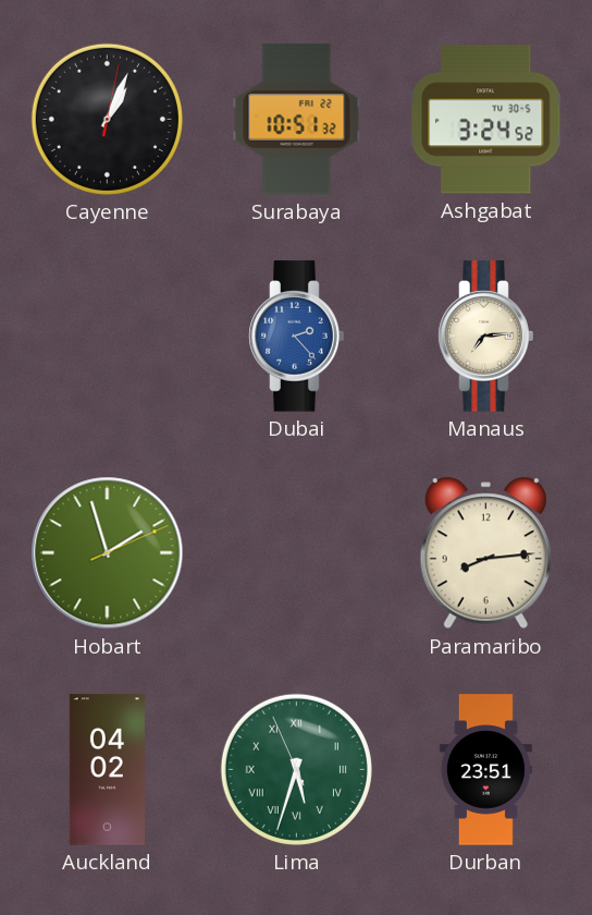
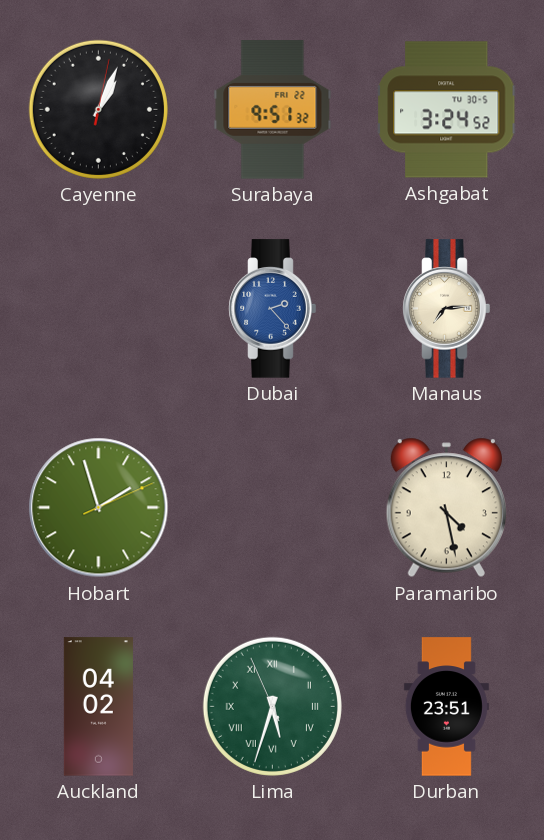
Surabaya: 10:51 -> 9:51
Paramaribo: 8:14 -> 4:28
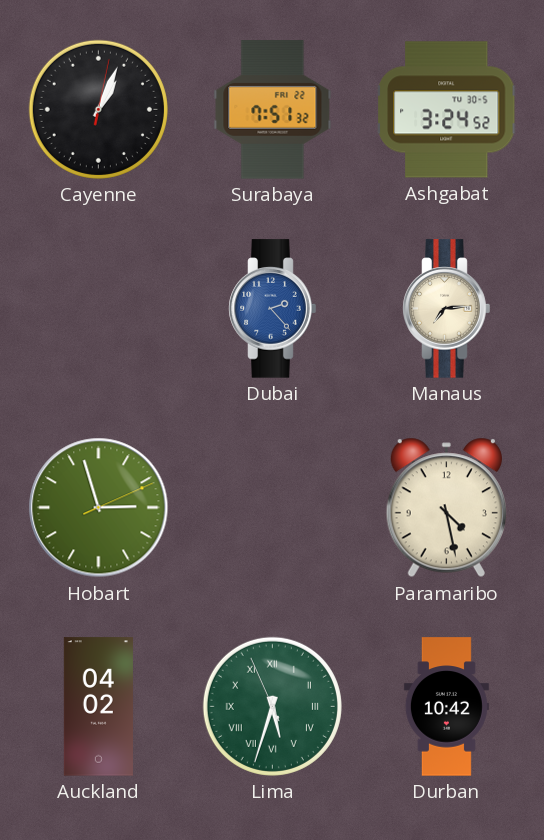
Surabaya: 9:51 -> 7:51
Hobart: 1:57 -> 2:57
Durban: 23:51 -> 10:42
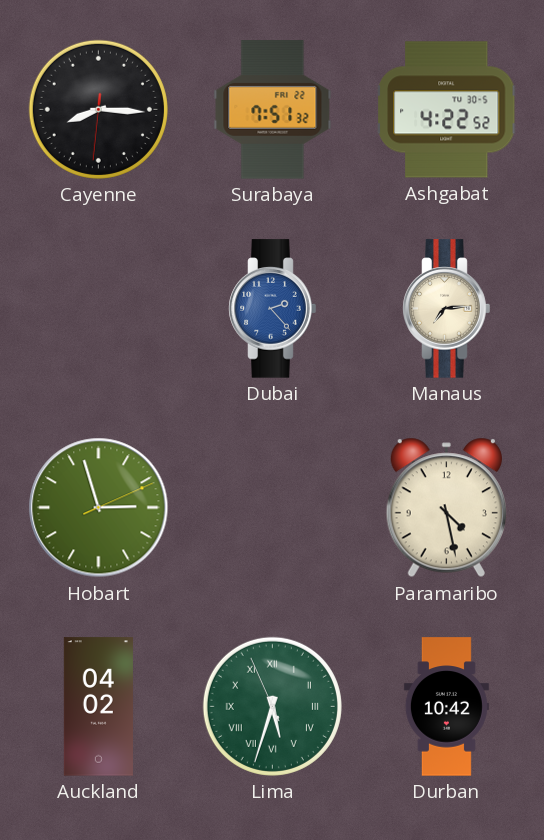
Cayenne: 1:04 -> 8:15
Ashgabat: 3:24 -> 4:22
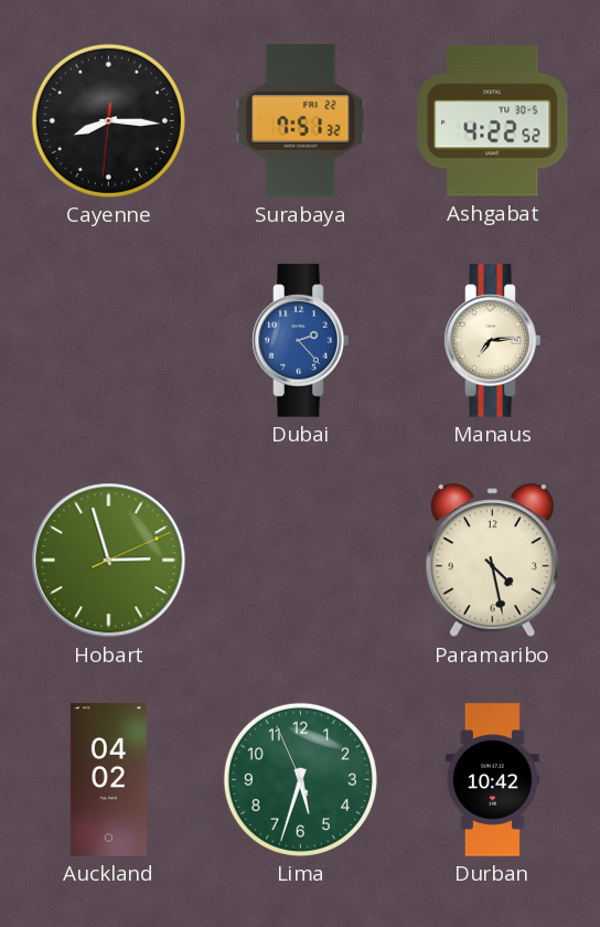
Lima numerals: Roman -> Arabic
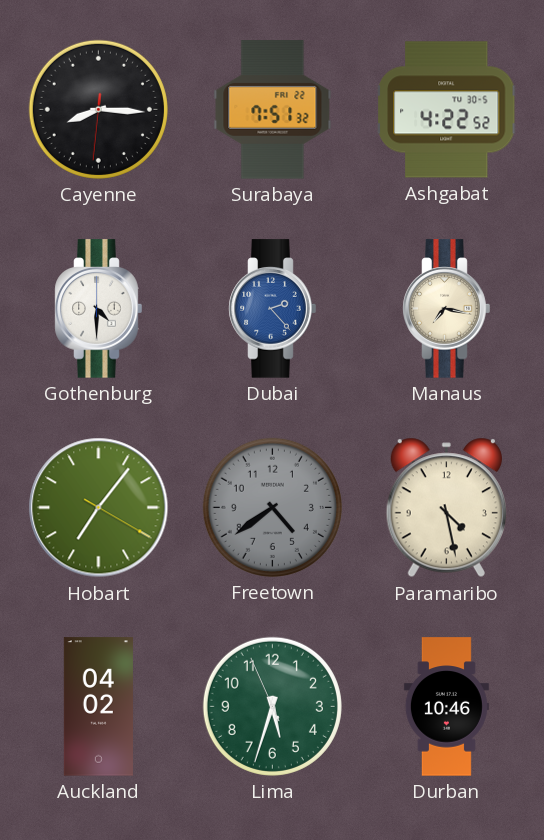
Gothenburg: none -> 4:30
Manaus: 7:14 -> 7:17
Hobart: 2:57 -> 7:06
Freetown: none -> 4:39
Durban: 10:42 -> 10:46
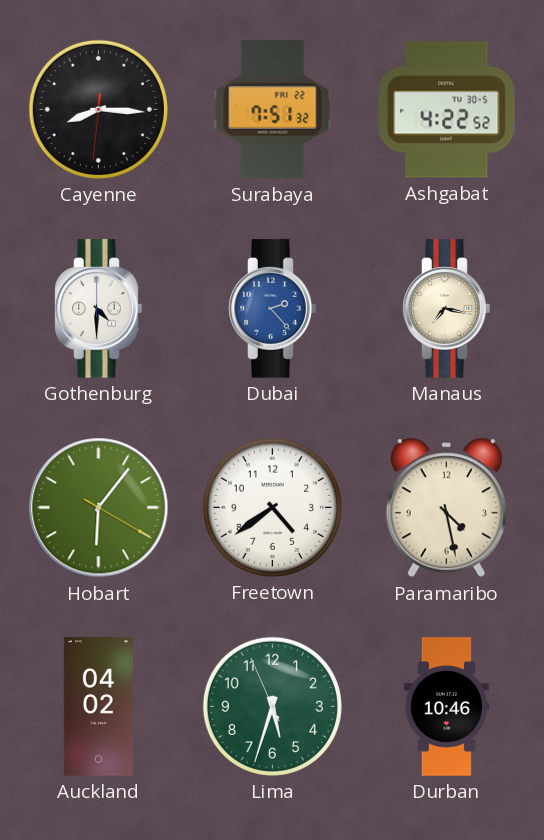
Hobart: 7:06 -> 6:06
Freetown dial: grey -> white
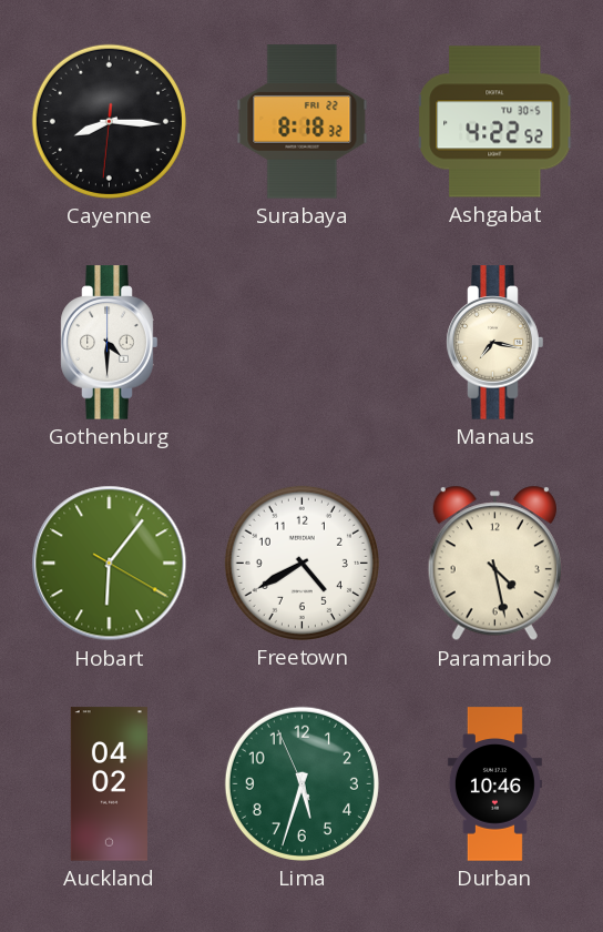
Surabaya: 7:51 -> 8:18
Dubai: 2:23 -> none
Freetown: 4:39 -> 4:40
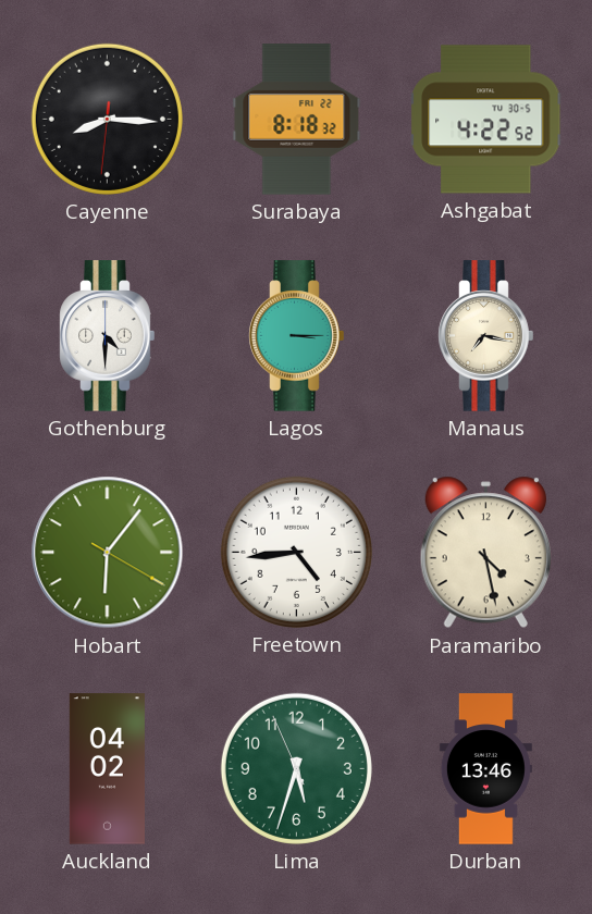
Lagos: none -> 3:15
Freetown: 4:40 -> 4:44
Durban: 10:46 -> 13:46
